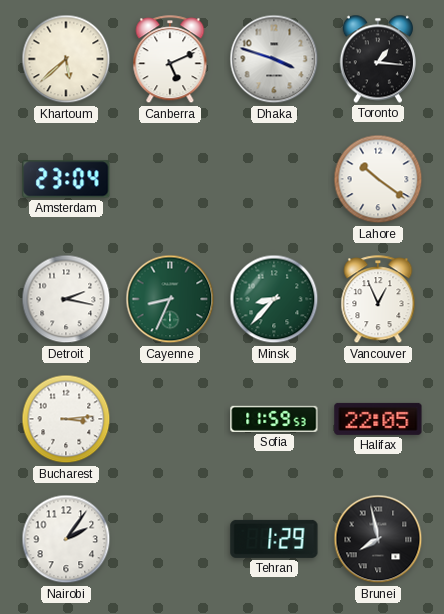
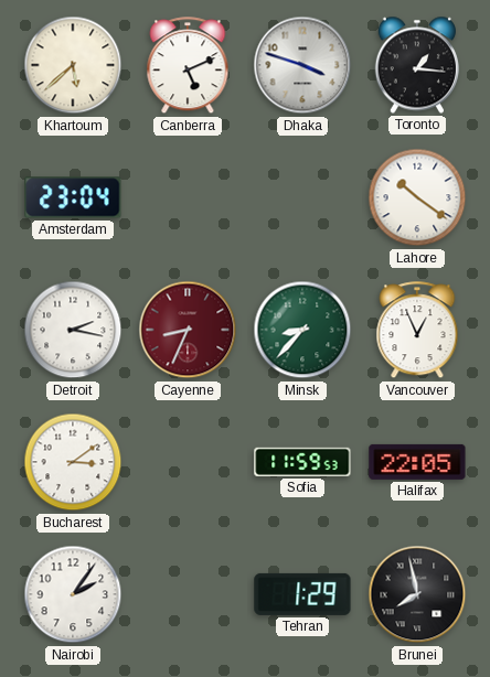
Cayenne dial: green -> burgundy
Bucharest: 3:14 -> 3:09
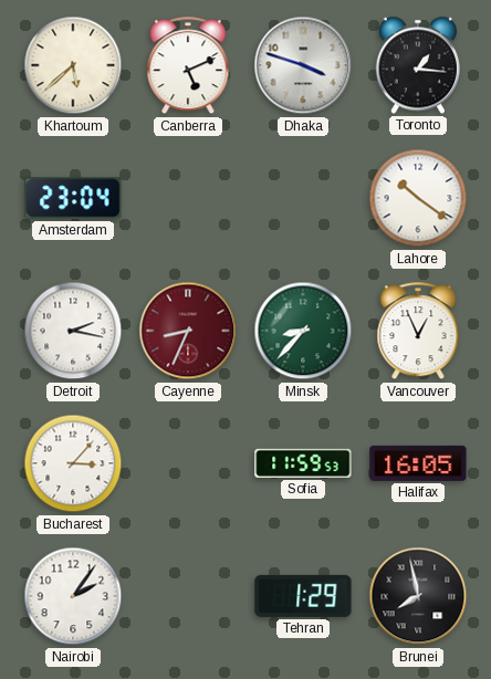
Bucharest: 3:09 -> 3:07
Halifax: 22:05 -> 16:05
